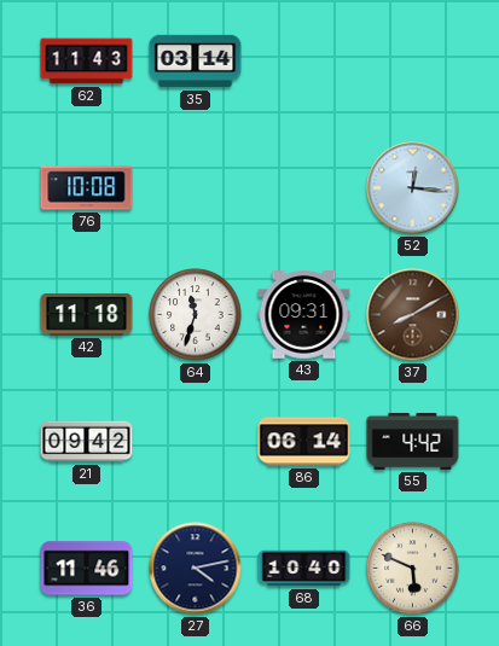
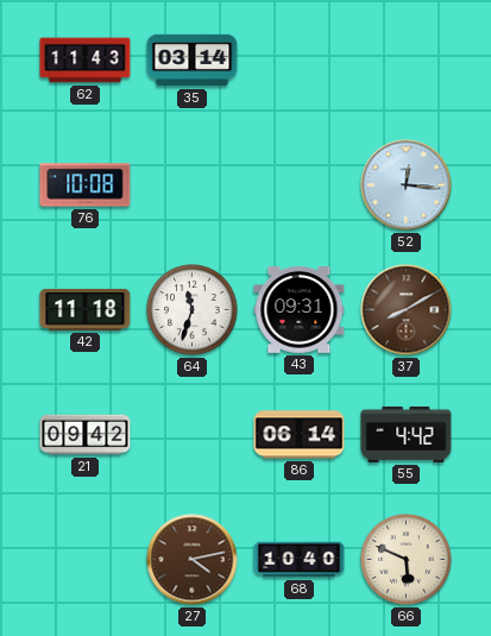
36: 11:46 -> none
27 dial: navy -> brown
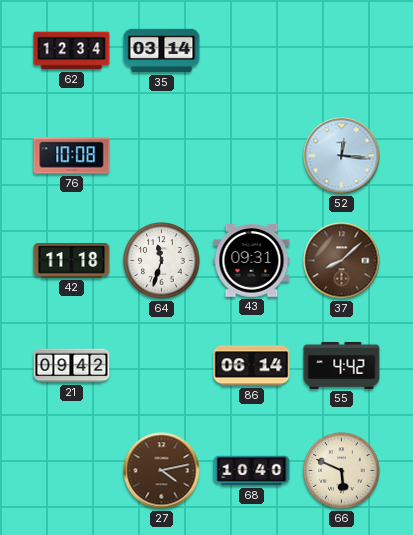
62: 11:43 -> 12:34
37: 8:10 -> 8:08
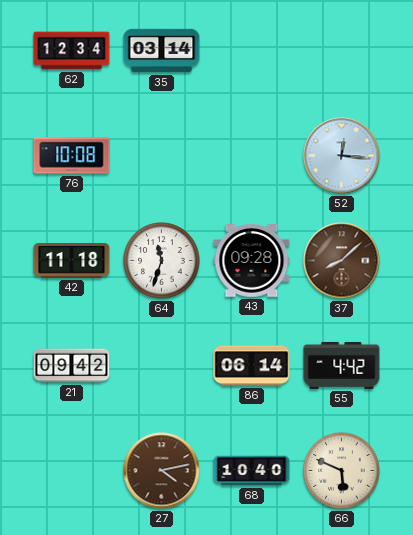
43: 09:31 -> 09:28
